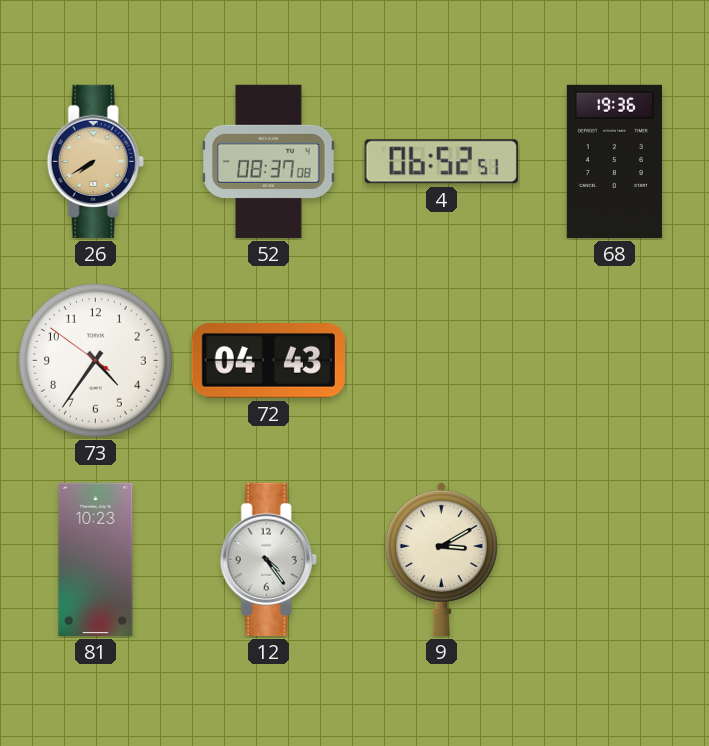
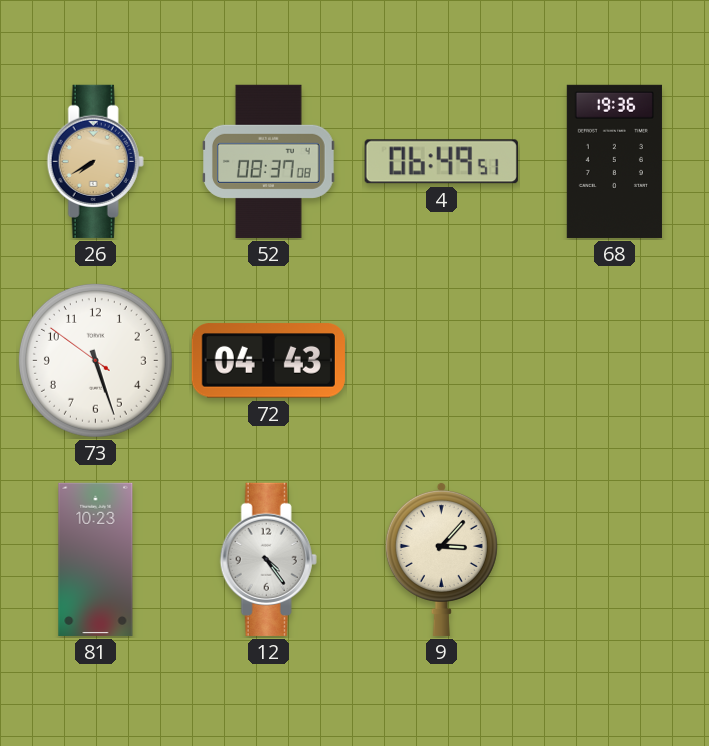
4: 06:52 -> 06:49
73: 4:35 -> 5:26
9: 3:10 -> 3:07
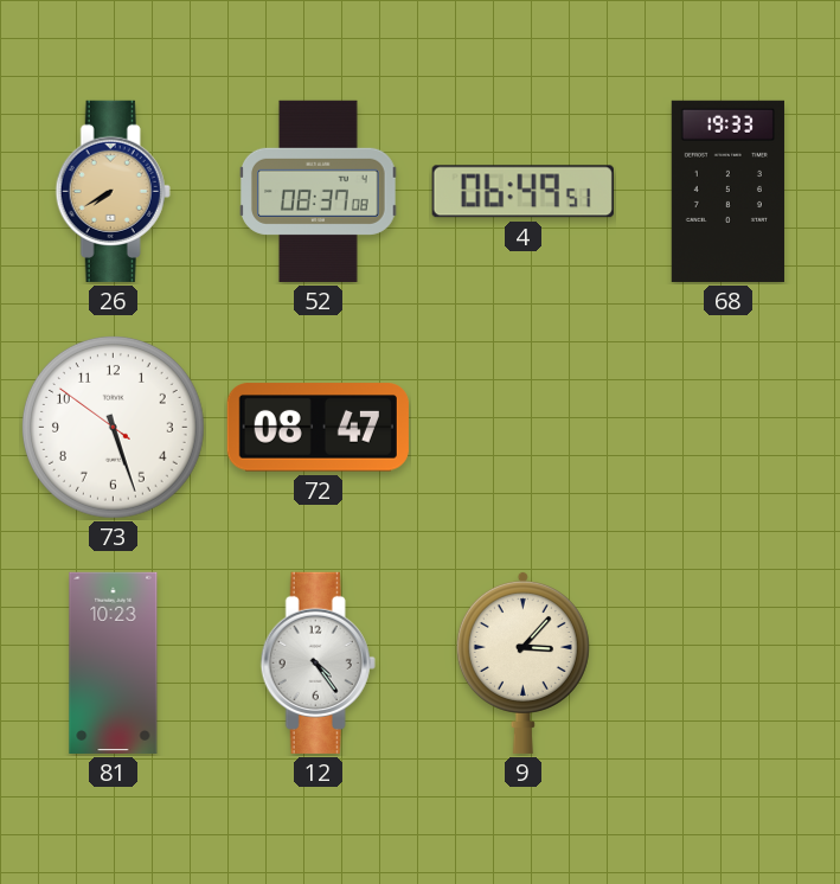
68: 19:36 -> 19:33
72: 04:43 -> 08:47
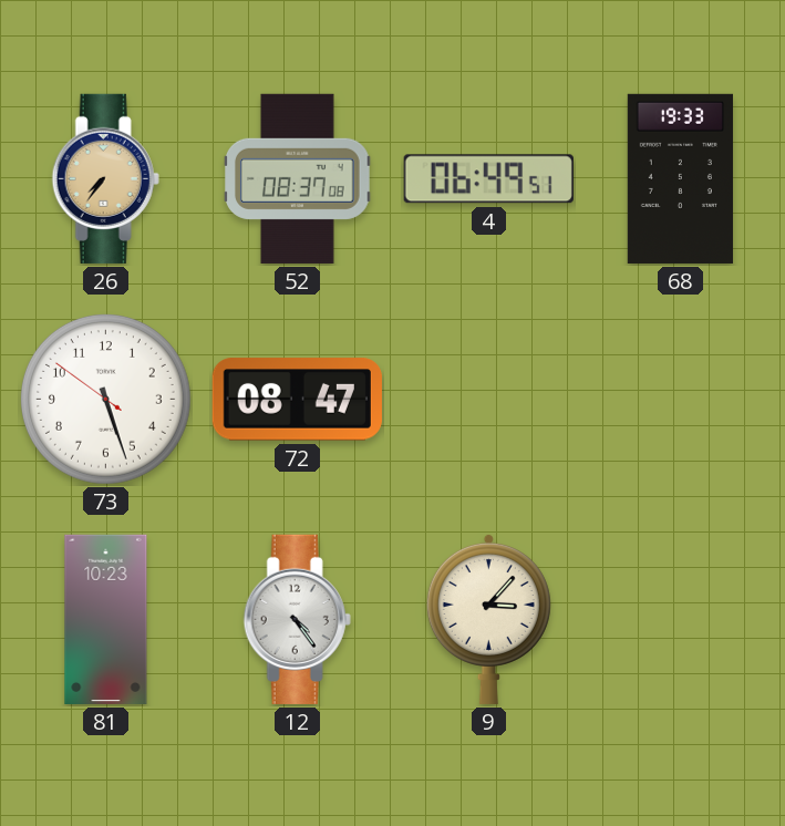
26: 7:40 -> 7:36
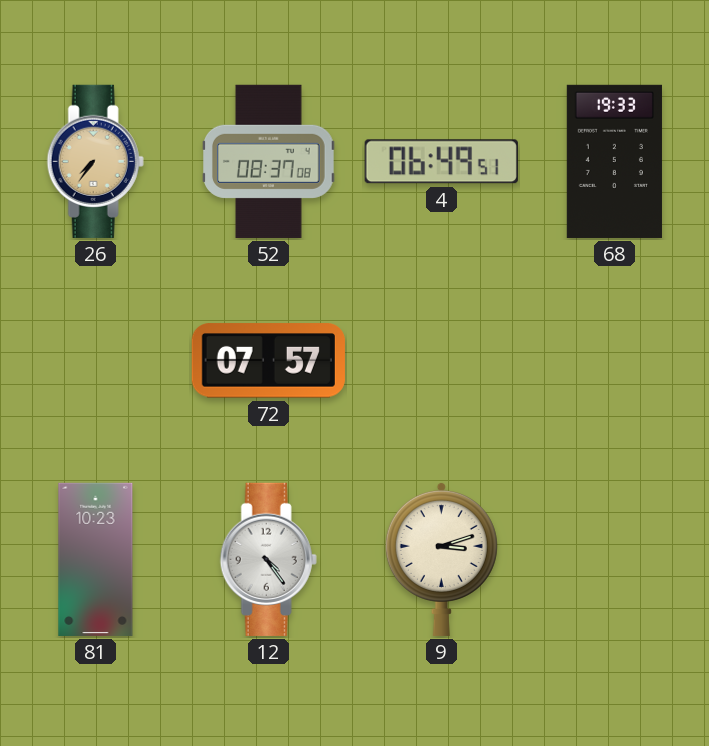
73: 5:26 -> none
72: 08:47 -> 07:57
9: 3:07 -> 3:12
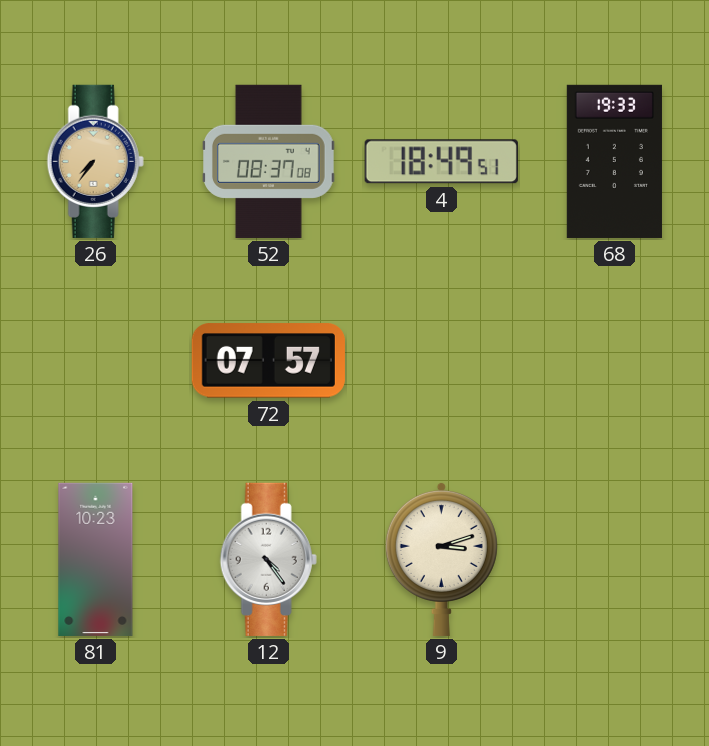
4: 06:49 -> 18:49
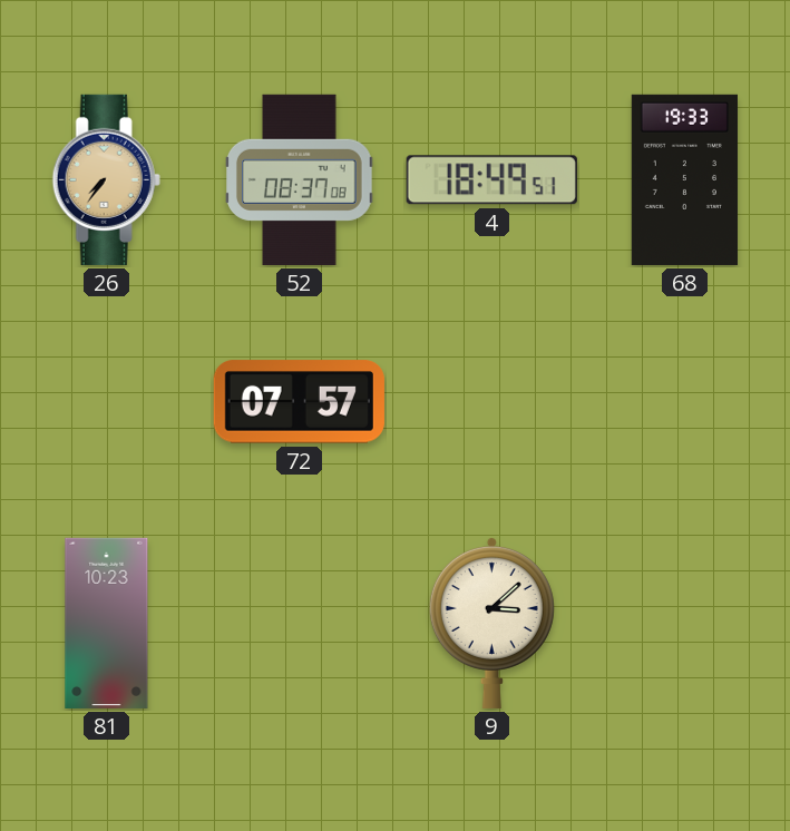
12: 4:24 -> none
9: 3:12 -> 3:08
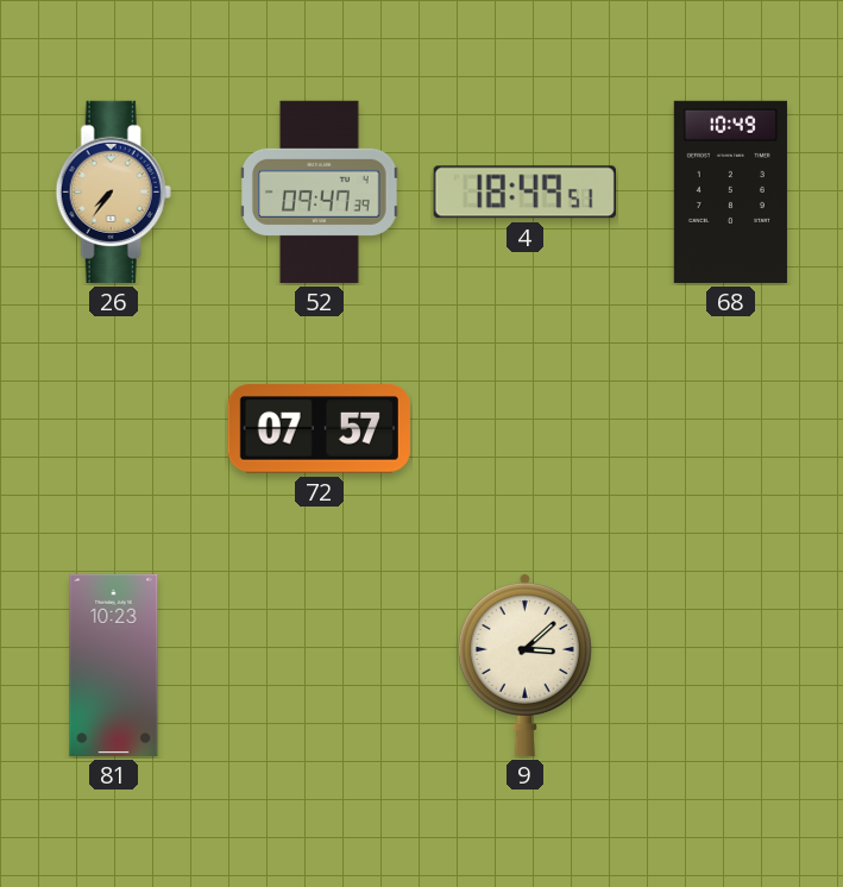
52: 08:37 -> 09:47
68: 19:33 -> 10:49
